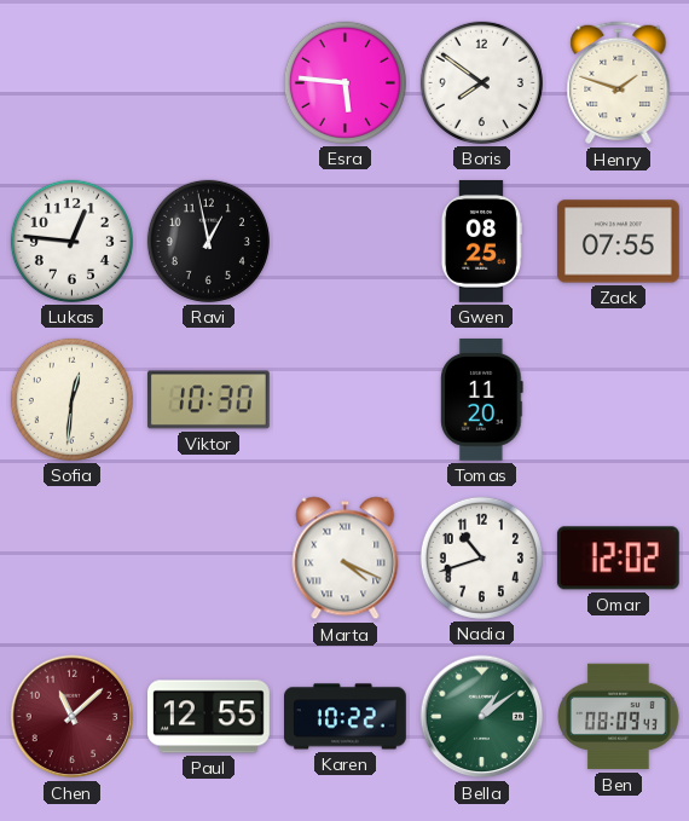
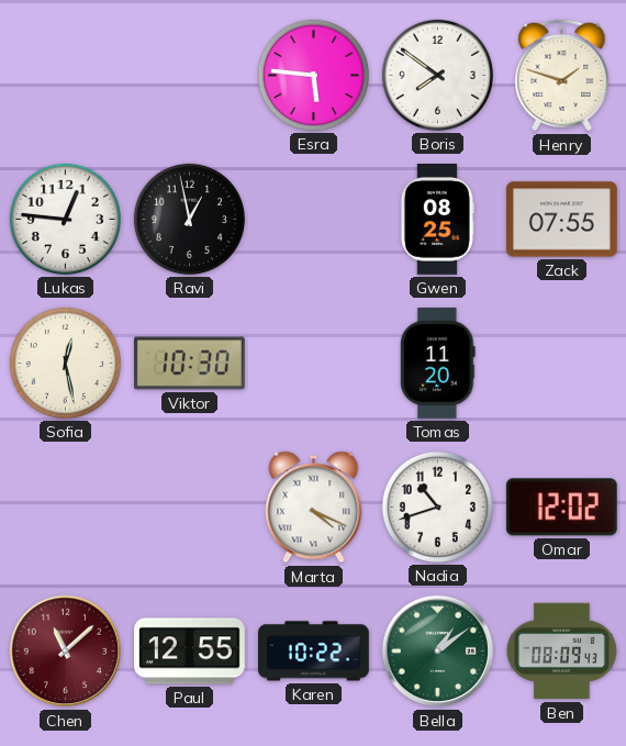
Sofia: 12:31 -> 12:28
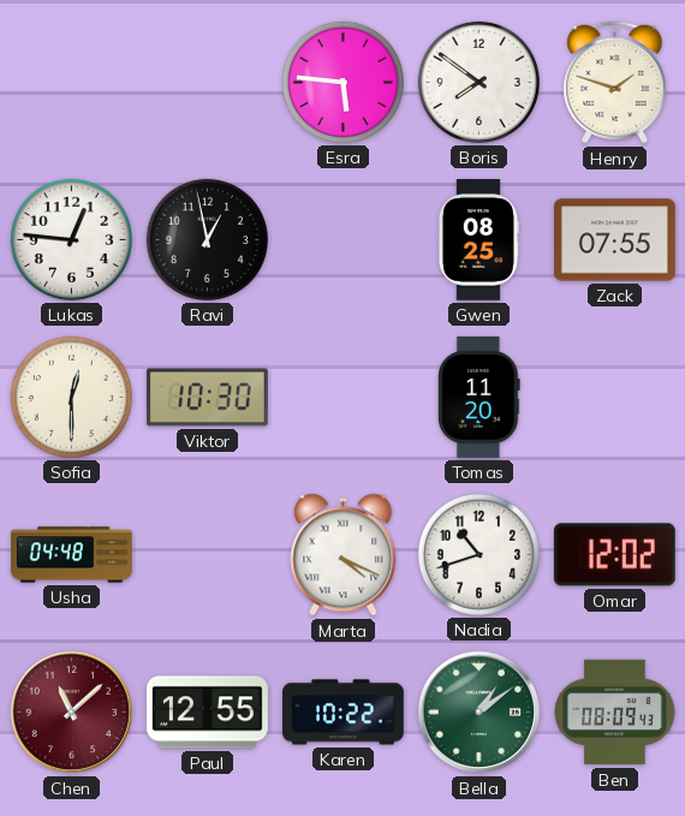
Sofia: 12:28 -> 12:30
Usha: none -> 04:48
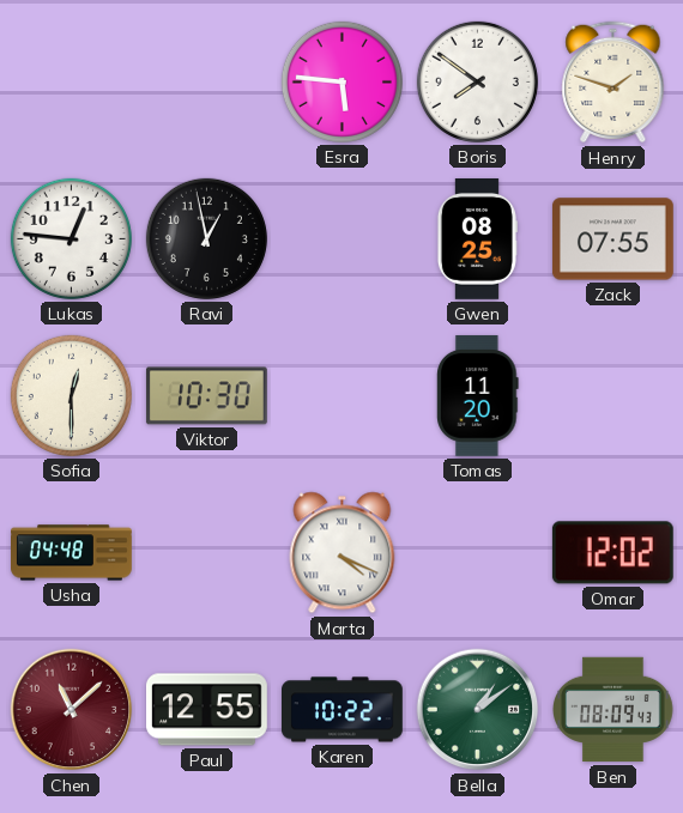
Nadia: 10:42 -> none
